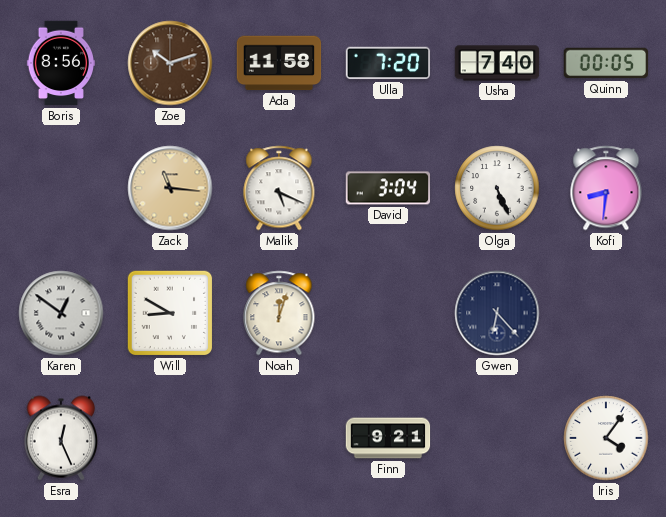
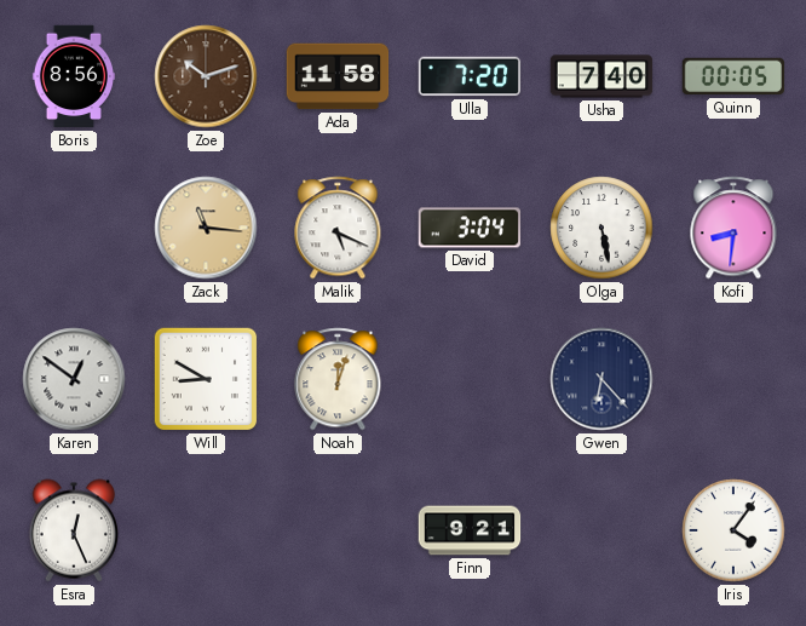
Olga: 5:26 -> 5:28
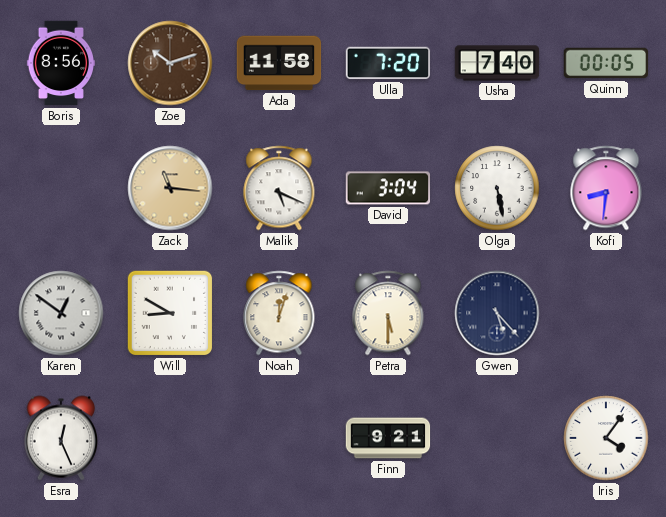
Petra: none -> 5:30
Gwen: 6:23 -> 5:23
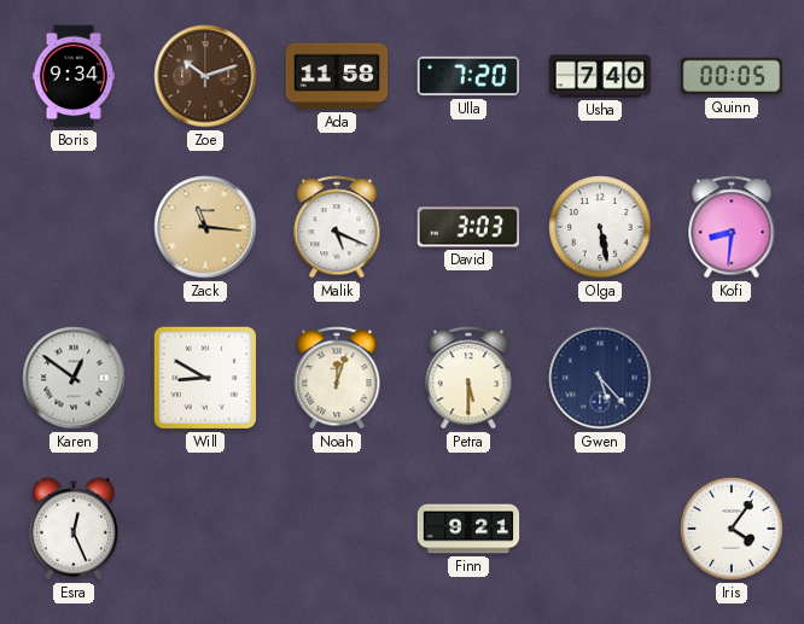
Boris: 8:56 -> 9:34
David: 3:04 -> 3:03
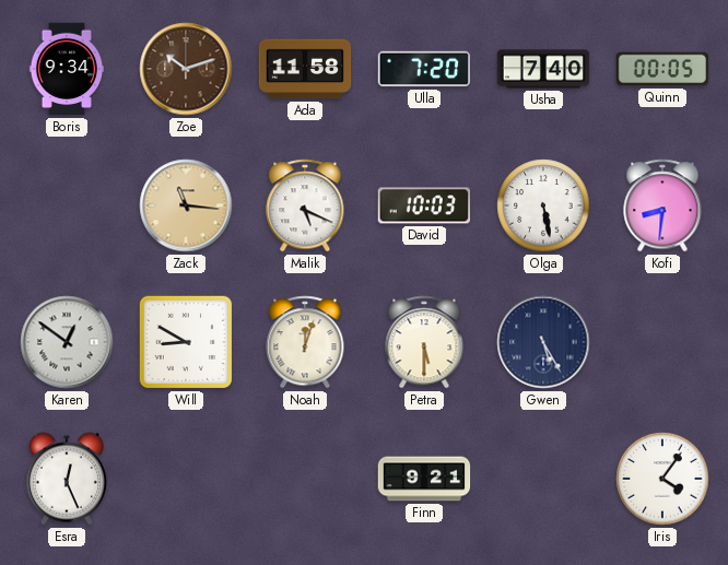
David: 3:03 -> 10:03
Gwen: 5:23 -> 5:25
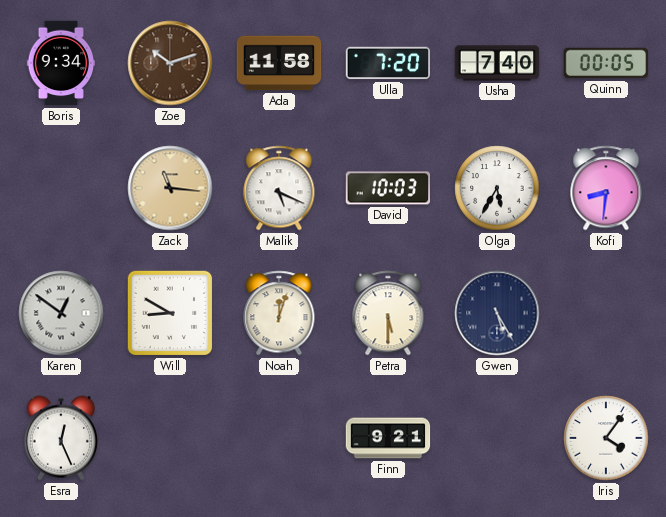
Olga: 5:28 -> 5:35
